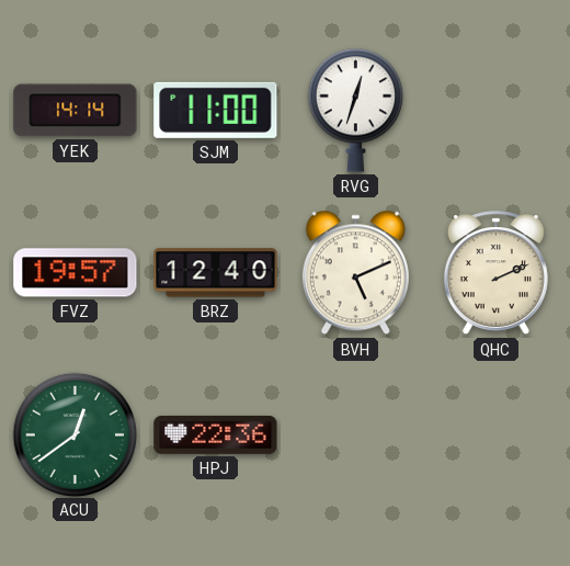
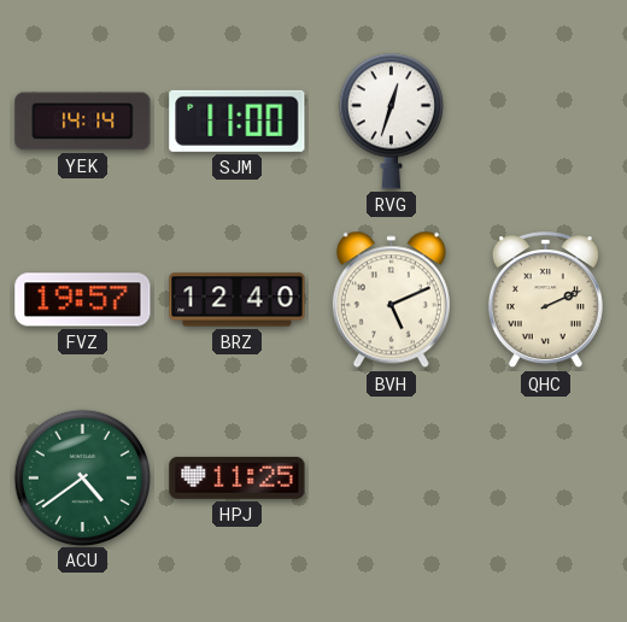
ACU: 12:39 -> 4:39
HPJ: 22:36 -> 11:25
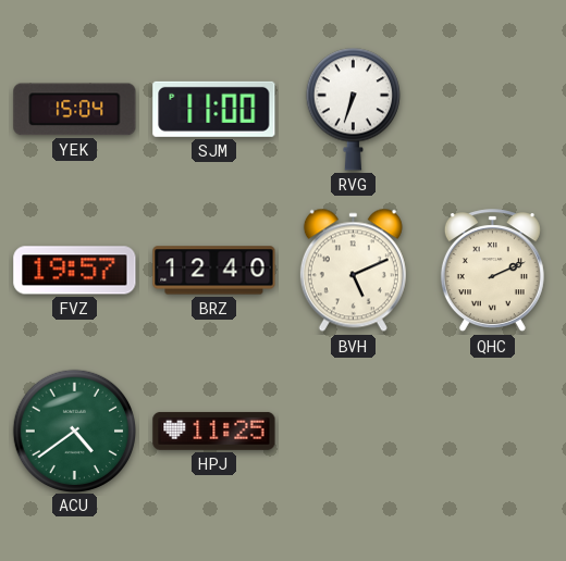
YEK: 14:14 -> 15:04
RVG: 12:33 -> 6:33
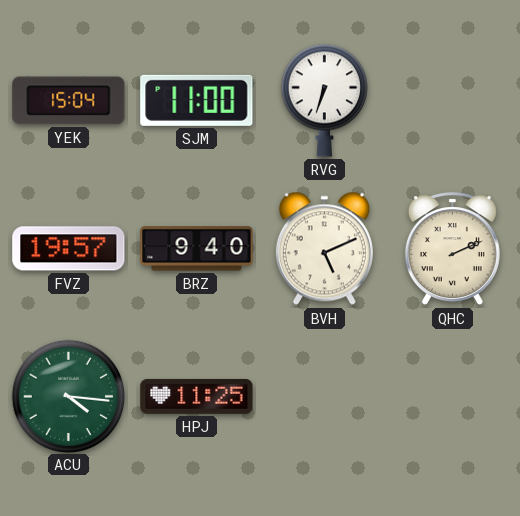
BRZ: 12:40 -> 9:40
ACU: 4:39 -> 4:16
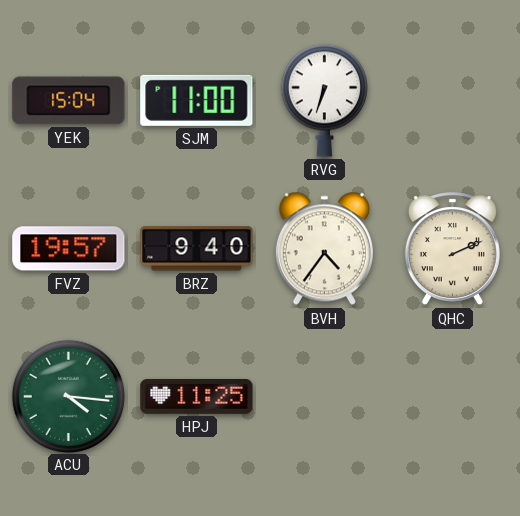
BVH: 5:11 -> 4:36
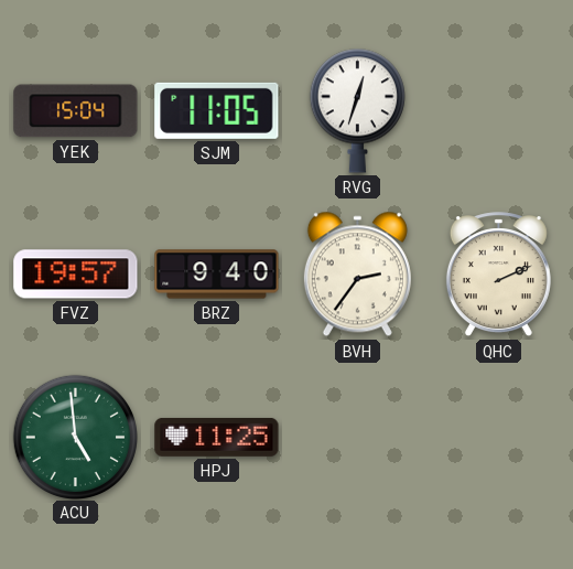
SJM: 11:00 -> 11:05
RVG: 6:33 -> 12:33
BVH: 4:36 -> 2:36
ACU: 4:16 -> 4:59
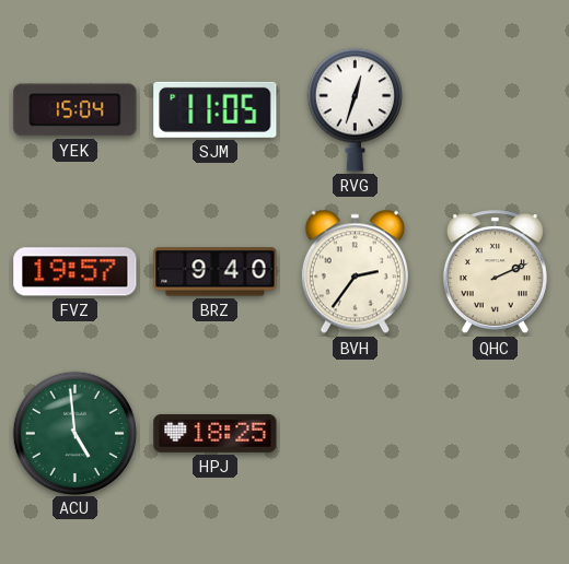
HPJ: 11:25 -> 18:25
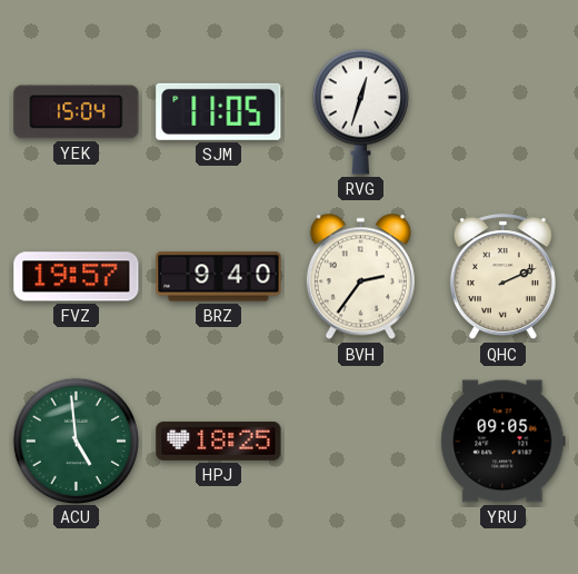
YRU: none -> 09:05
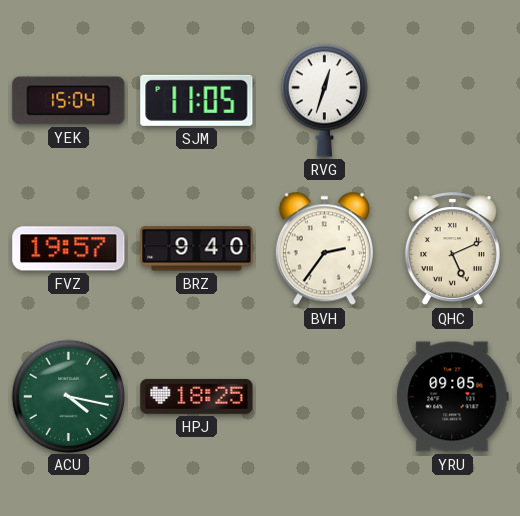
QHC: 2:11 -> 5:11
ACU: 4:59 -> 4:17
